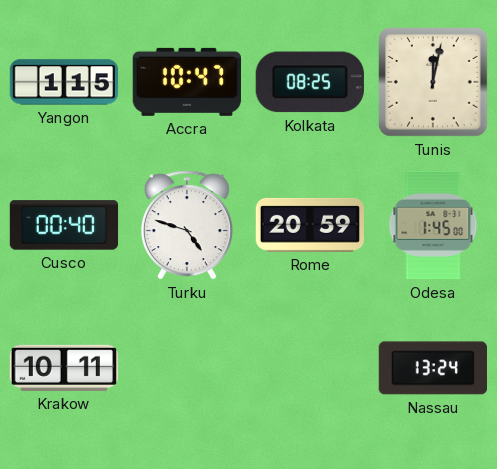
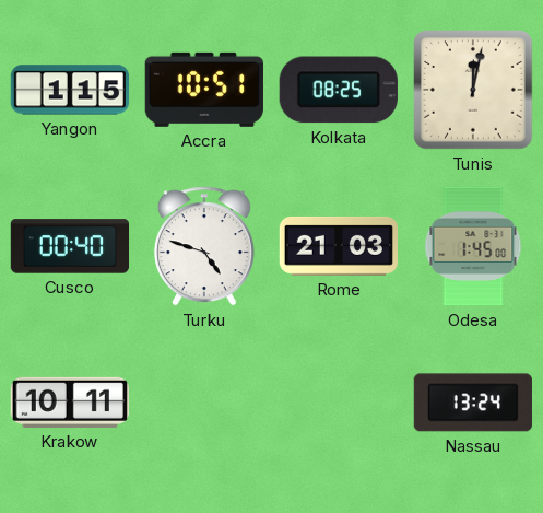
Accra: 10:47 -> 10:51
Rome: 20:59 -> 21:03
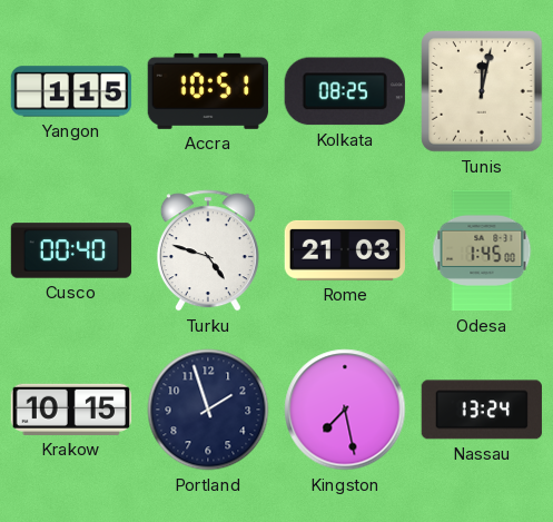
Krakow: 10:11 -> 10:15
Portland: none -> 1:57
Kingston: none -> 7:28
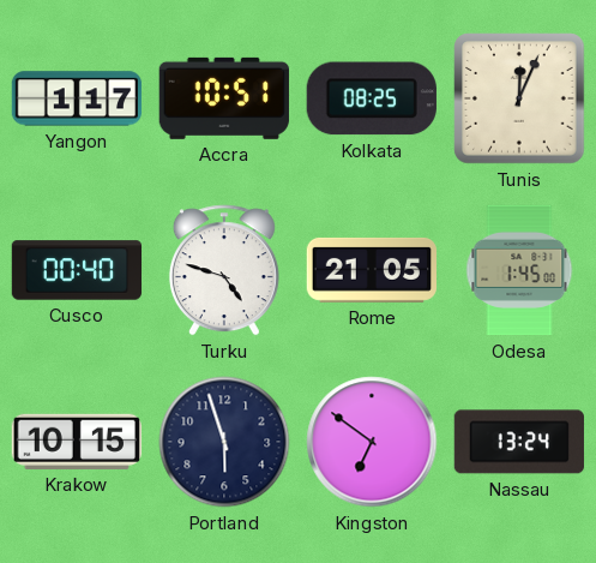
Yangon: 1:15 -> 1:17
Tunis: 12:02 -> 12:04
Rome: 21:03 -> 21:05
Portland: 1:57 -> 5:57
Kingston: 7:28 -> 6:51
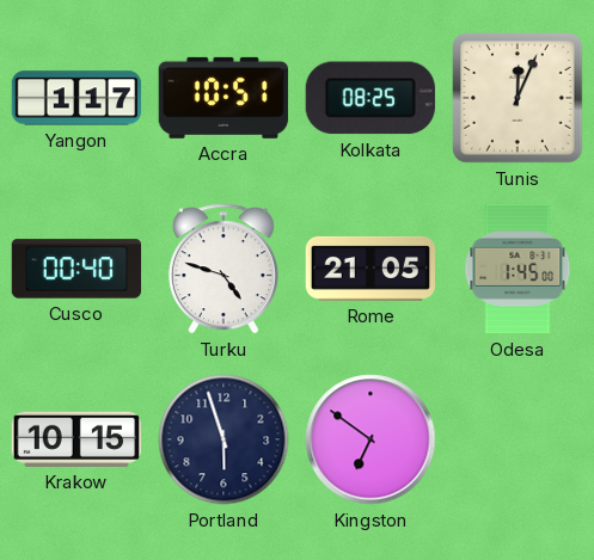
Nassau: 13:24 -> none
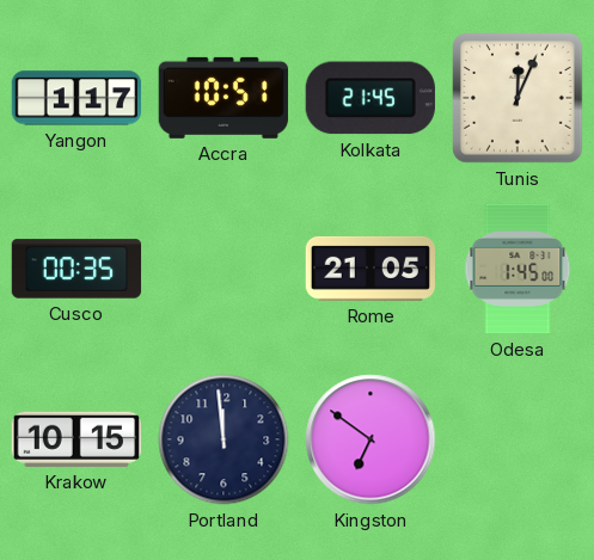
Kolkata: 08:25 -> 21:45
Cusco: 00:40 -> 00:35
Turku: 4:48 -> none
Portland: 5:57 -> 11:59
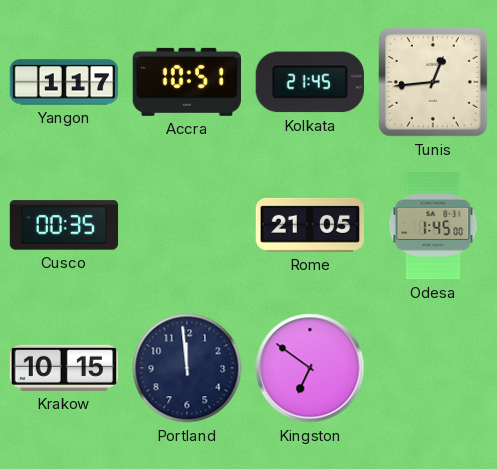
Tunis: 12:04 -> 12:44
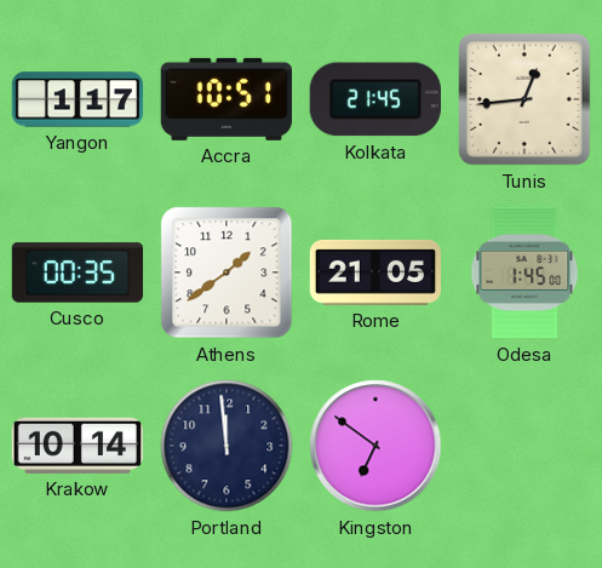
Athens: none -> 1:39
Krakow: 10:15 -> 10:14
